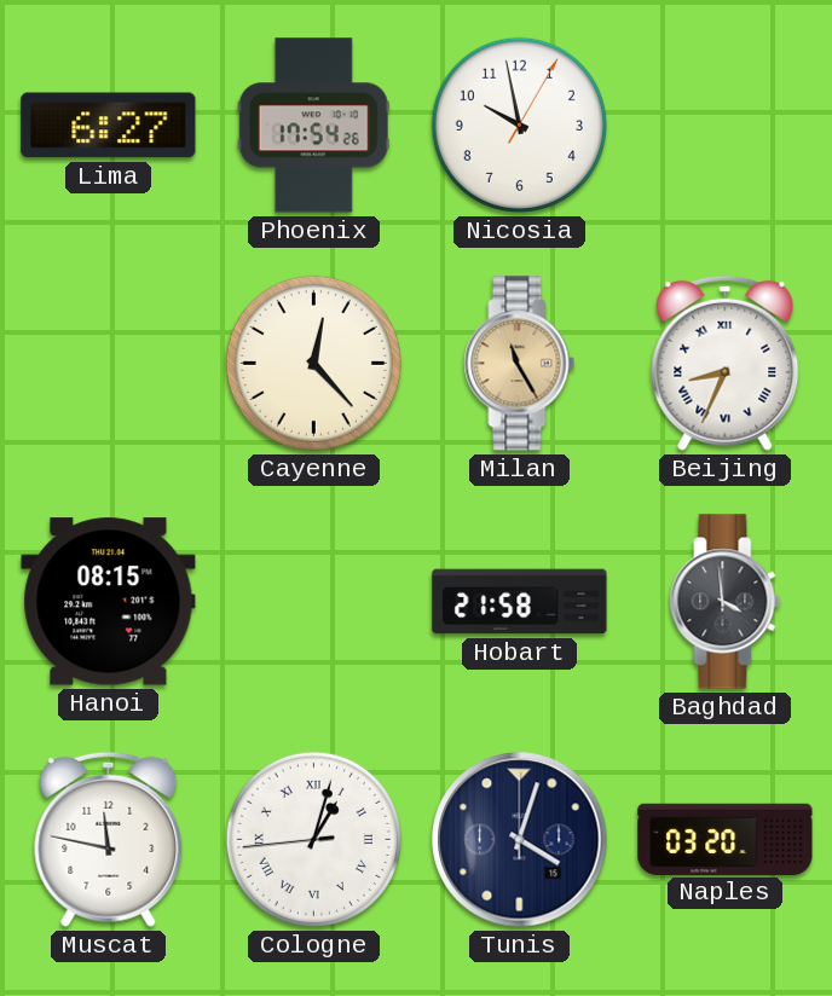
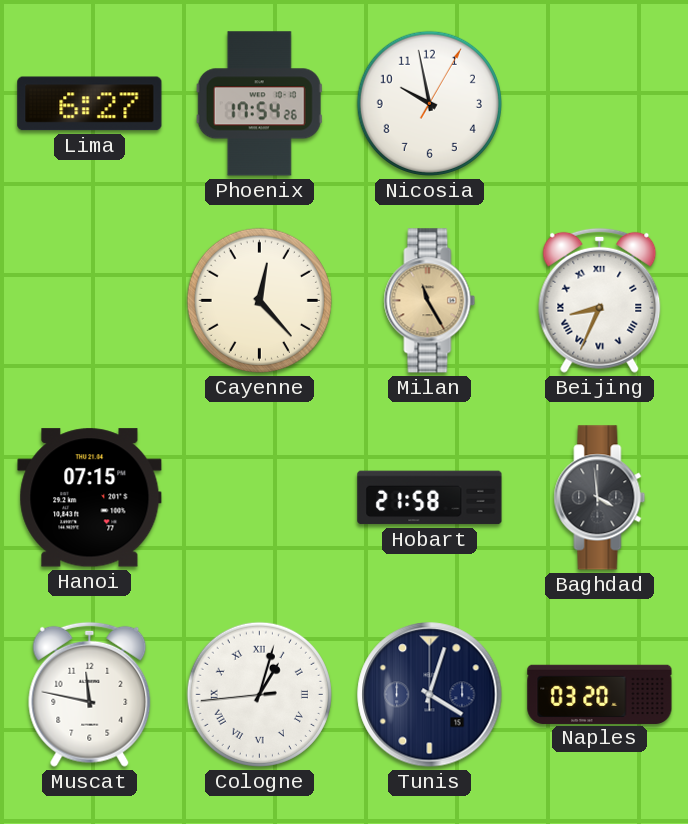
Hanoi: 08:15 -> 07:15
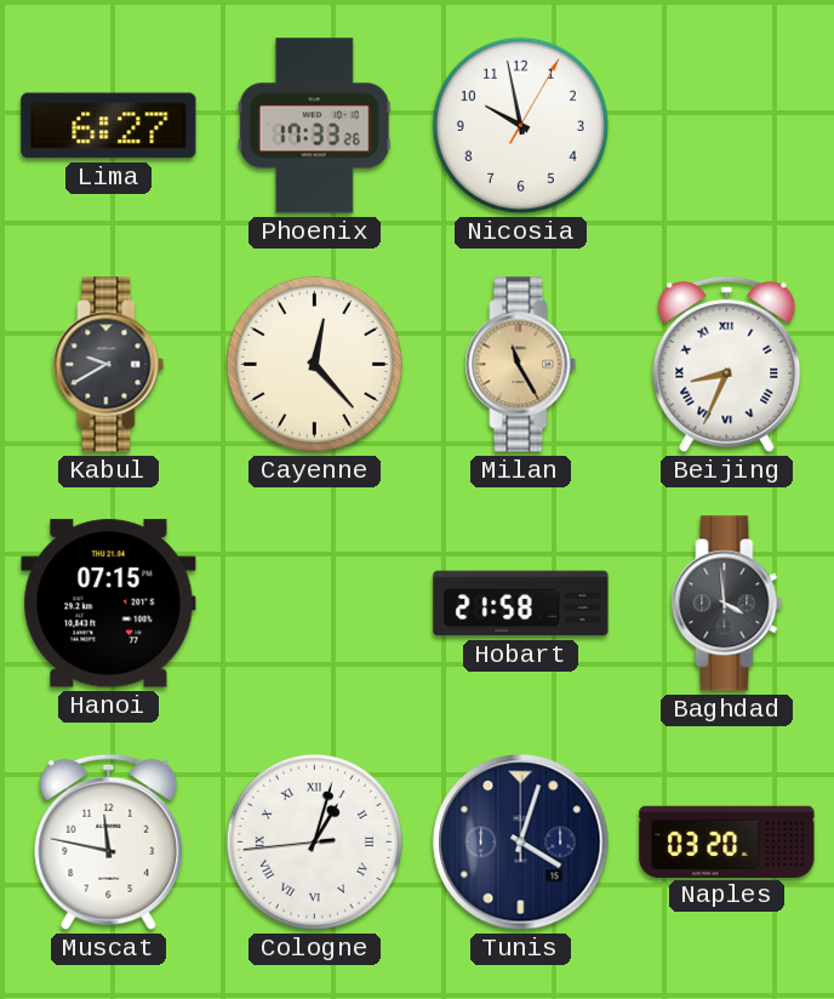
Phoenix: 17:54 -> 17:33
Kabul: none -> 9:40
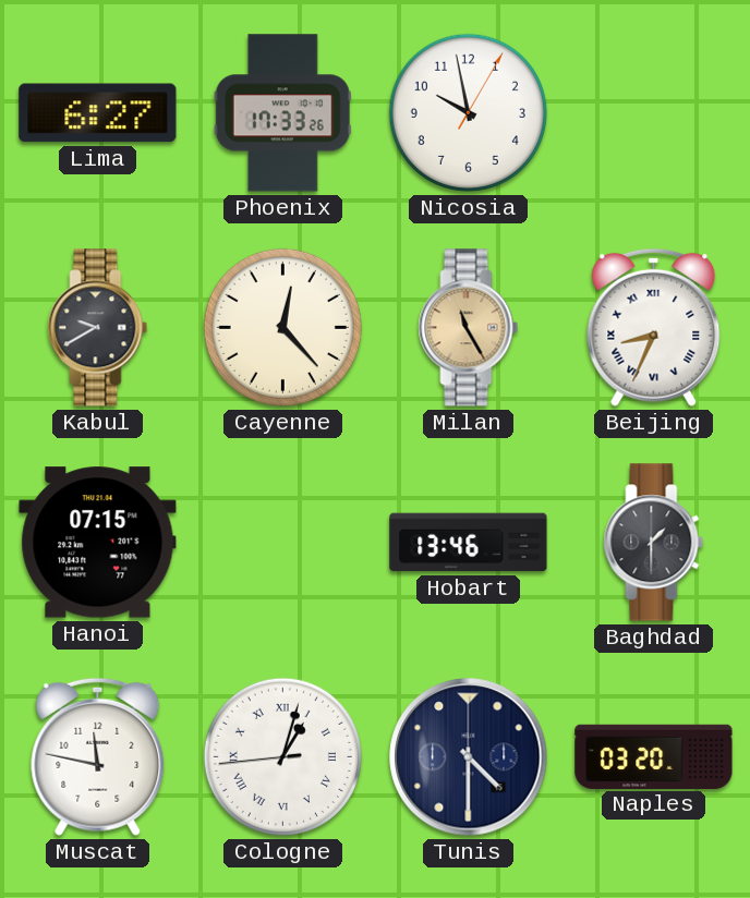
Hobart: 21:58 -> 13:46
Baghdad: 3:59 -> 1:30
Tunis: 4:03 -> 4:30
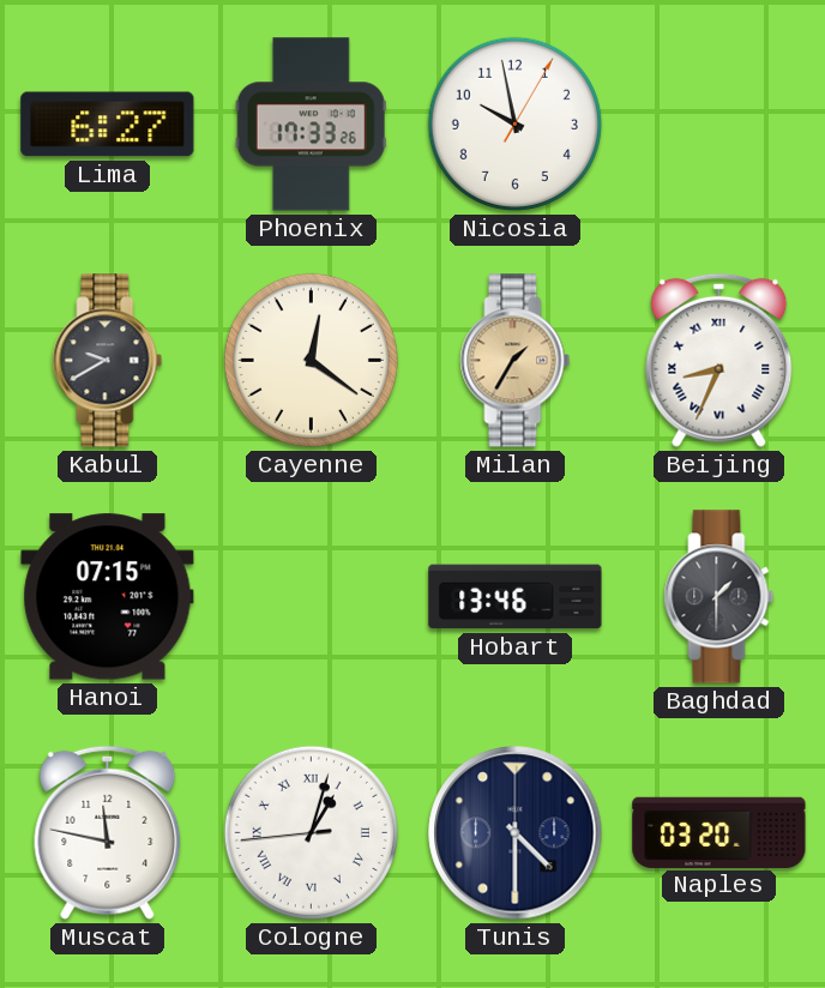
Cayenne: 12:23 -> 12:21
Milan: 11:25 -> 1:35
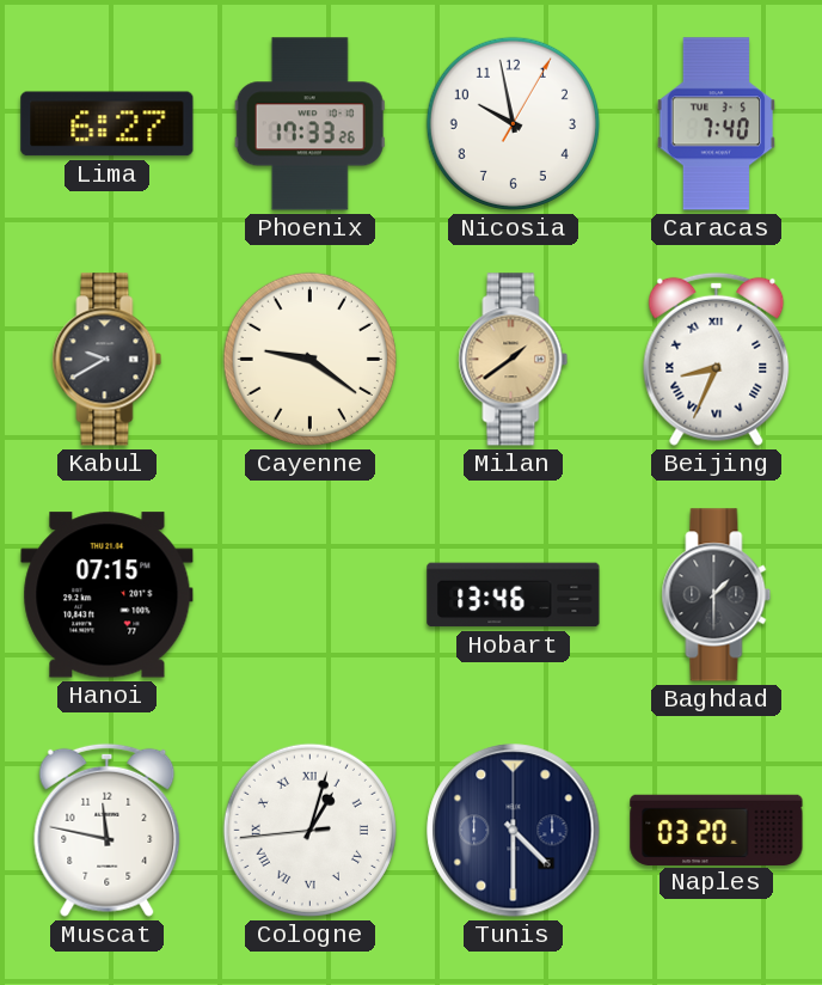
Caracas: none -> 7:40
Cayenne: 12:21 -> 9:21
Milan: 1:35 -> 1:39
